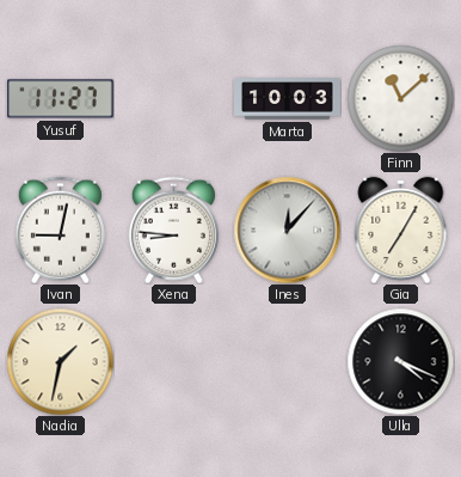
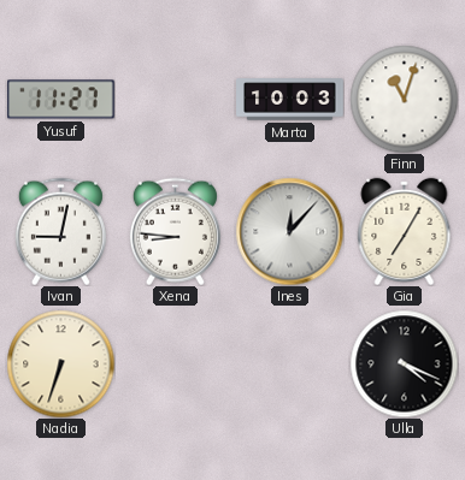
Finn: 11:08 -> 11:03
Nadia: 1:32 -> 6:33
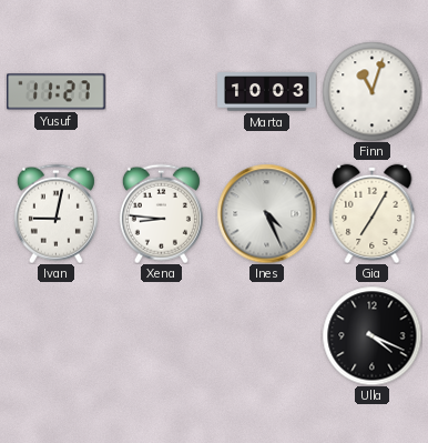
Ines: 12:07 -> 4:26
Nadia: 6:33 -> none
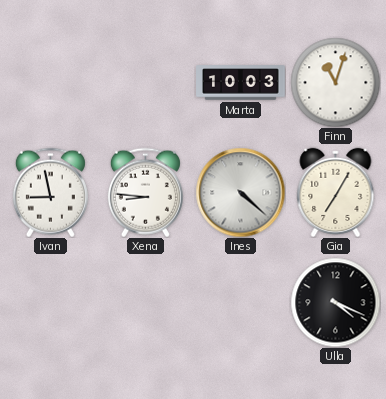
Yusuf: 11:27 -> none
Ivan: 9:02 -> 8:58
Ines: 4:26 -> 4:22
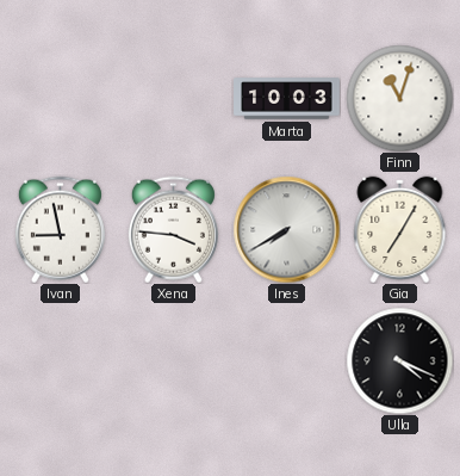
Xena: 8:46 -> 3:46
Ines: 4:22 -> 7:40
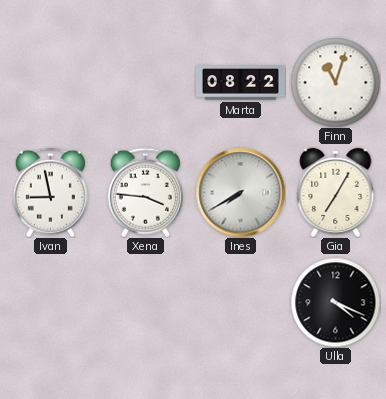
Marta: 10:03 -> 08:22
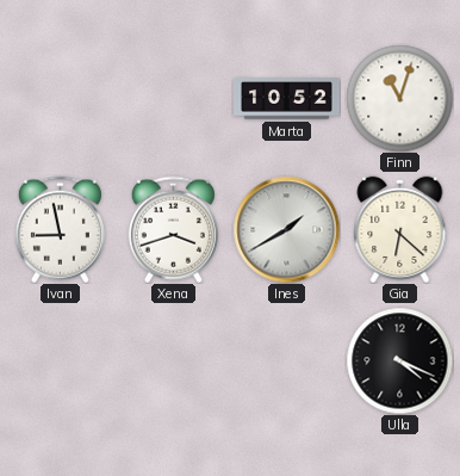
Marta: 08:22 -> 10:52
Xena: 3:46 -> 3:42
Ines: 7:40 -> 1:40
Gia: 7:05 -> 6:22
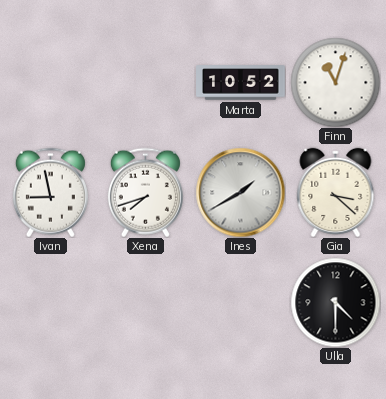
Xena: 3:42 -> 7:42
Gia: 6:22 -> 3:22
Ulla: 4:19 -> 4:30
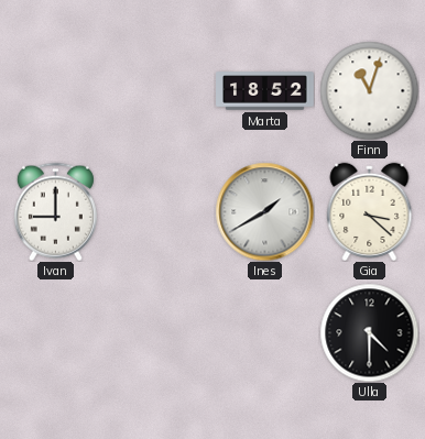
Marta: 10:52 -> 18:52
Ivan: 8:58 -> 9:00
Xena: 7:42 -> none
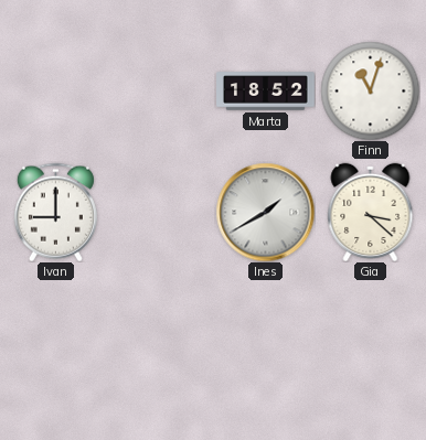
Ulla: 4:30 -> none
